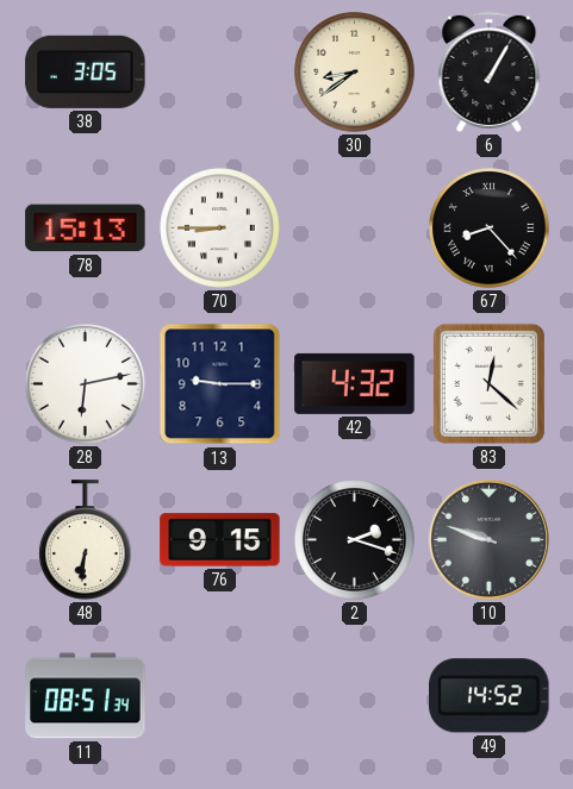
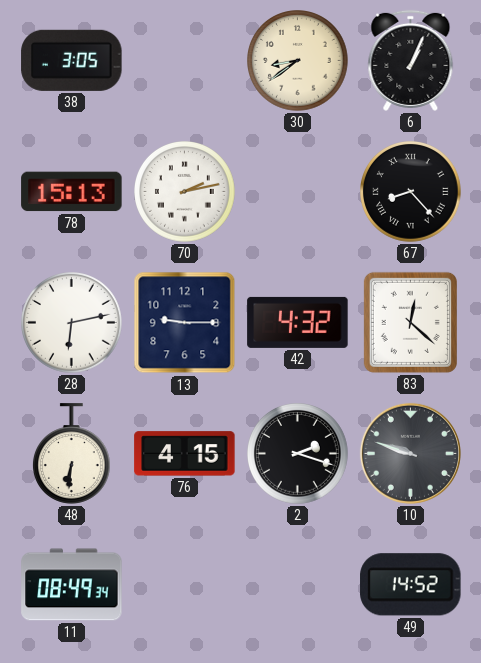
6: 1:05 -> 1:04
70: 8:45 -> 2:13
76: 9:15 -> 4:15
11: 08:51 -> 08:49
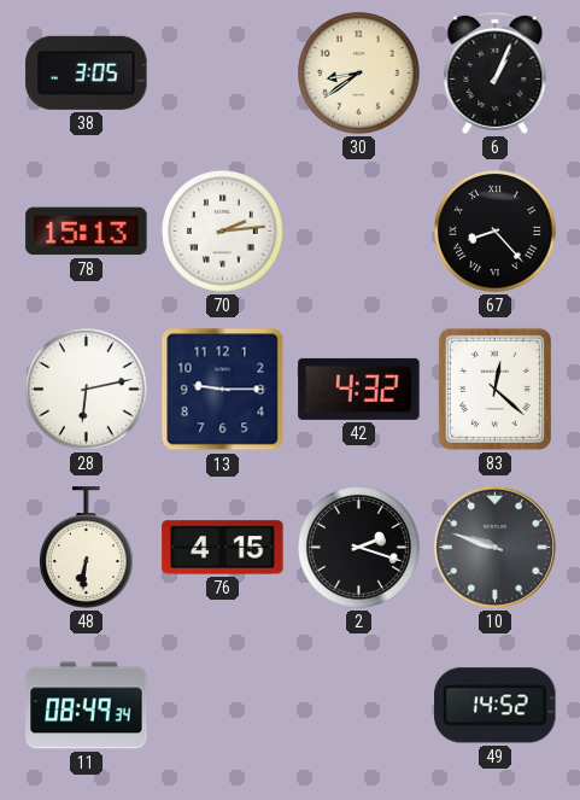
70: 2:13 -> 2:14
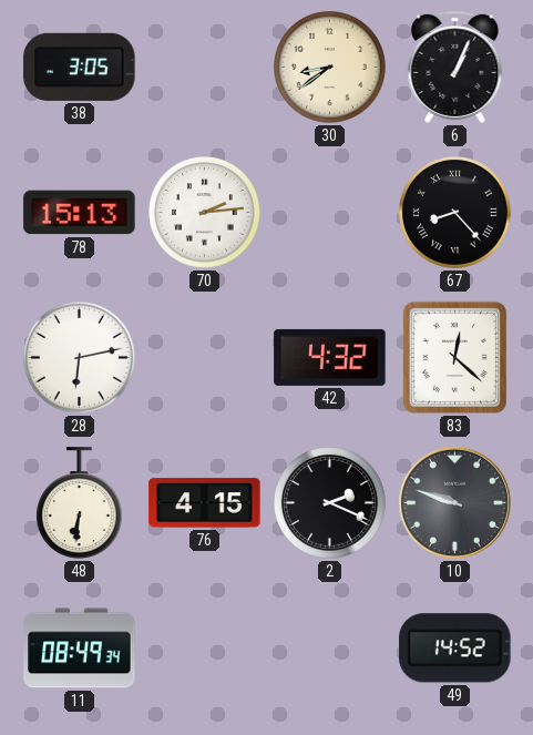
13: 9:15 -> none
2: 2:18 -> 2:19
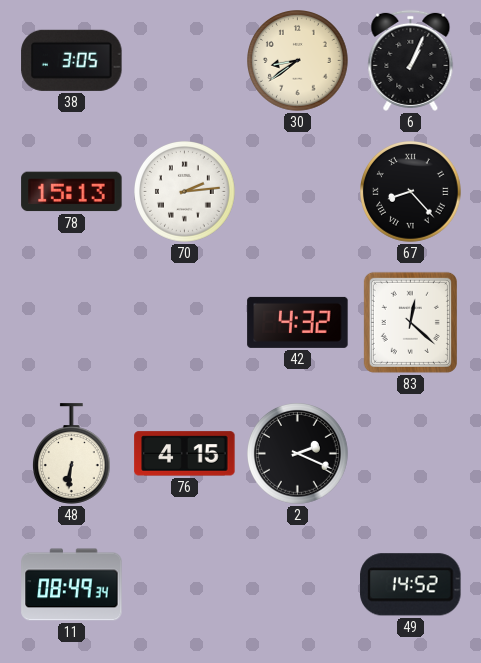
28: 6:13 -> none
10: 9:48 -> none
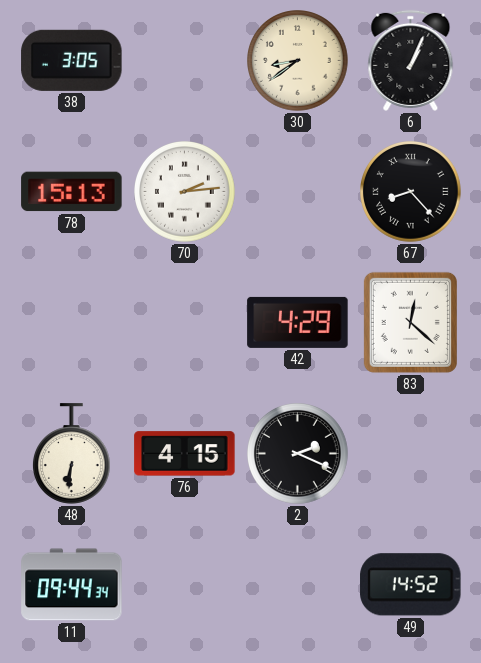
42: 4:32 -> 4:29
11: 08:49 -> 09:44
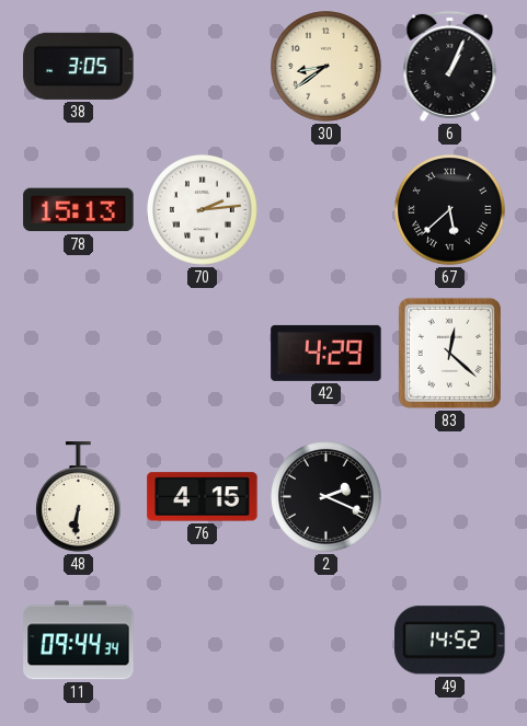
67: 8:23 -> 5:38
